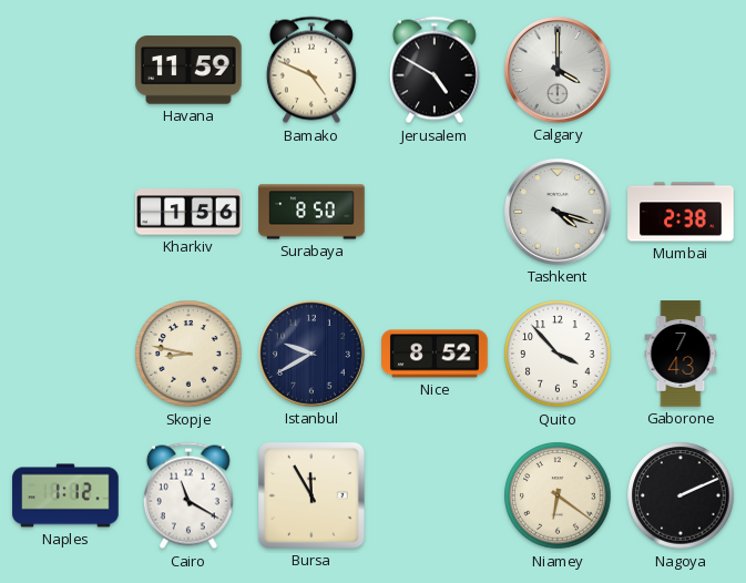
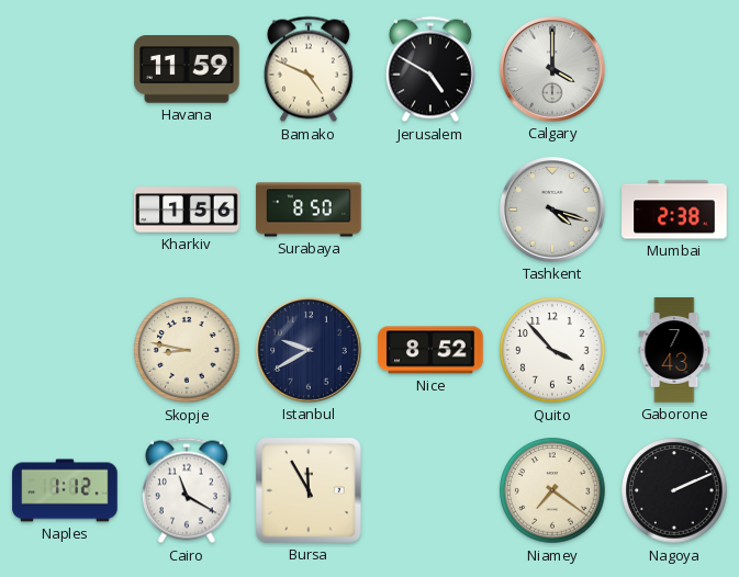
Niamey: 6:21 -> 7:21
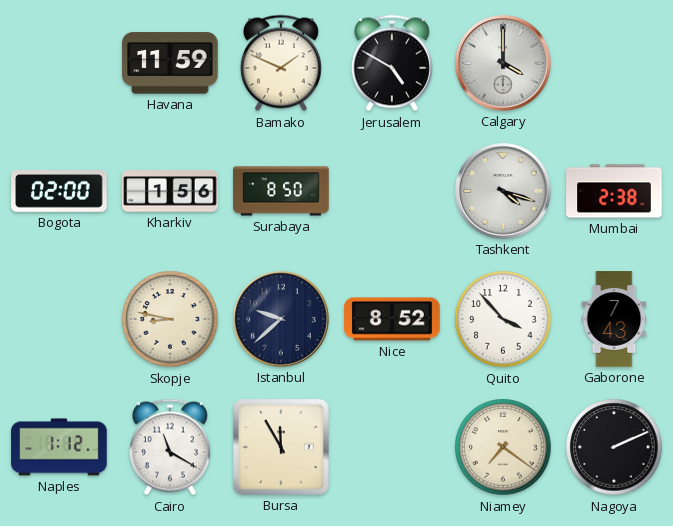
Bamako: 4:49 -> 1:49
Bogota: none -> 02:00
Istanbul: 9:40 -> 9:38
